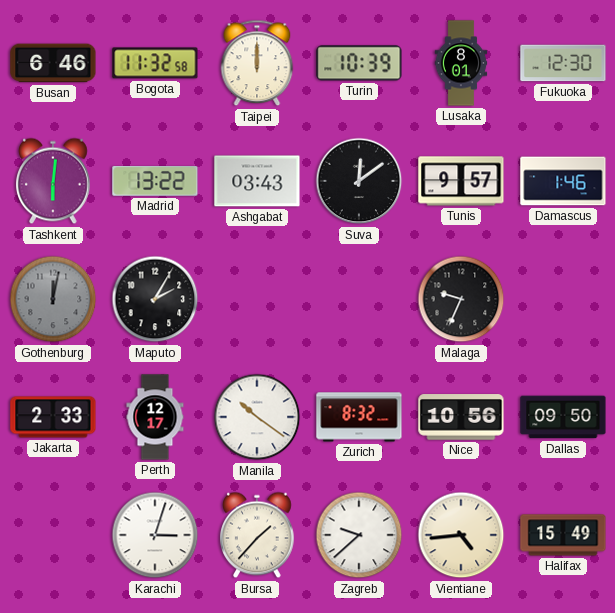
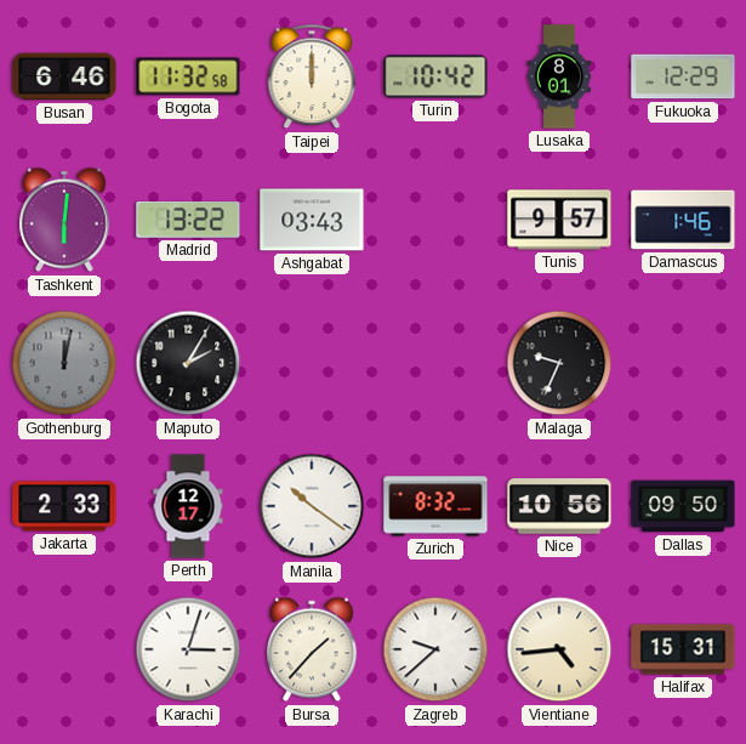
Turin: 10:39 -> 10:42
Fukuoka: 12:30 -> 12:29
Suva: 12:09 -> none
Halifax: 15:49 -> 15:31
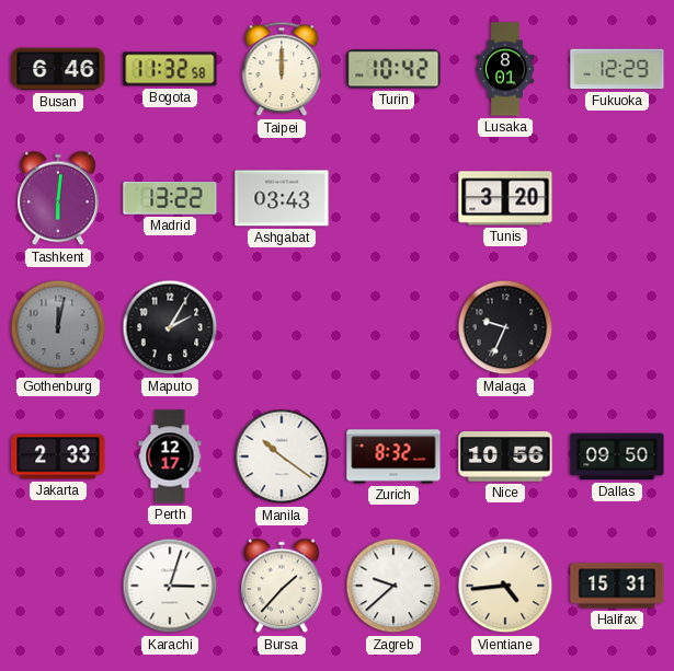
Tunis: 9:57 -> 3:20
Damascus: 1:46 -> none
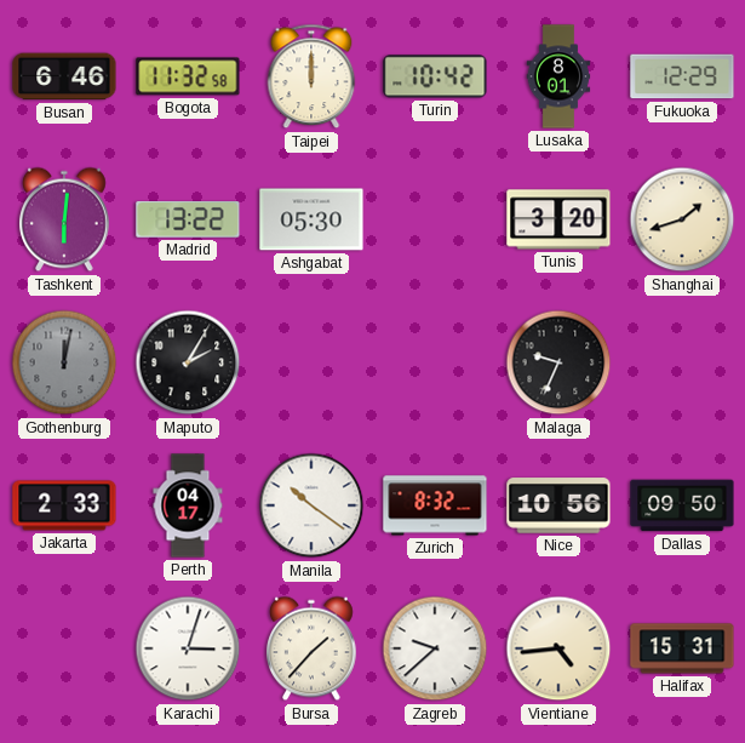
Ashgabat: 03:43 -> 05:30
Shanghai: none -> 1:42
Perth: 12:17 -> 04:17
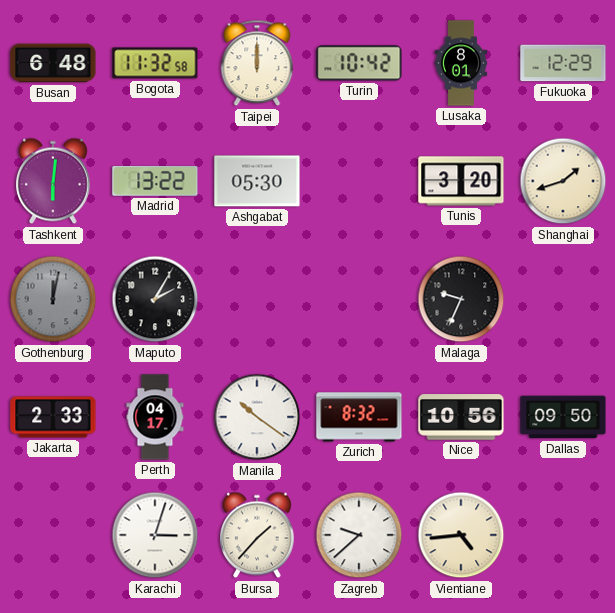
Busan: 6:46 -> 6:48
Halifax: 15:31 -> none
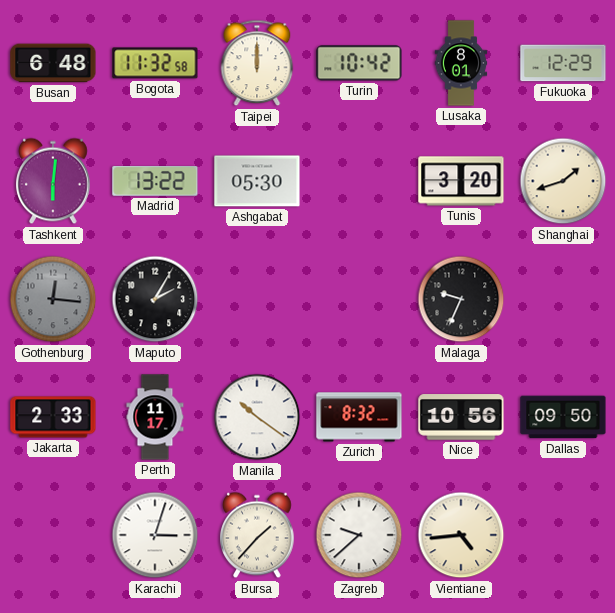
Gothenburg: 12:02 -> 12:16
Perth: 04:17 -> 11:17
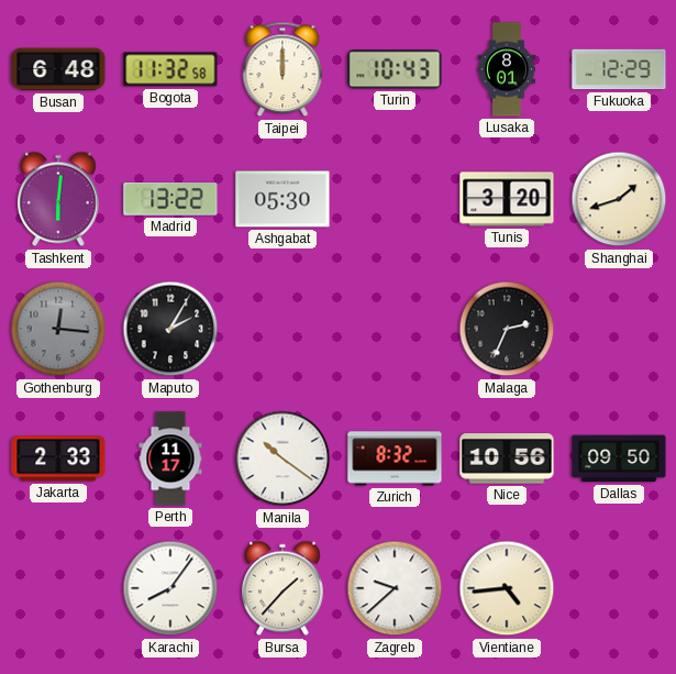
Turin: 10:42 -> 10:43
Malaga: 9:34 -> 2:34
Karachi: 3:03 -> 8:06
